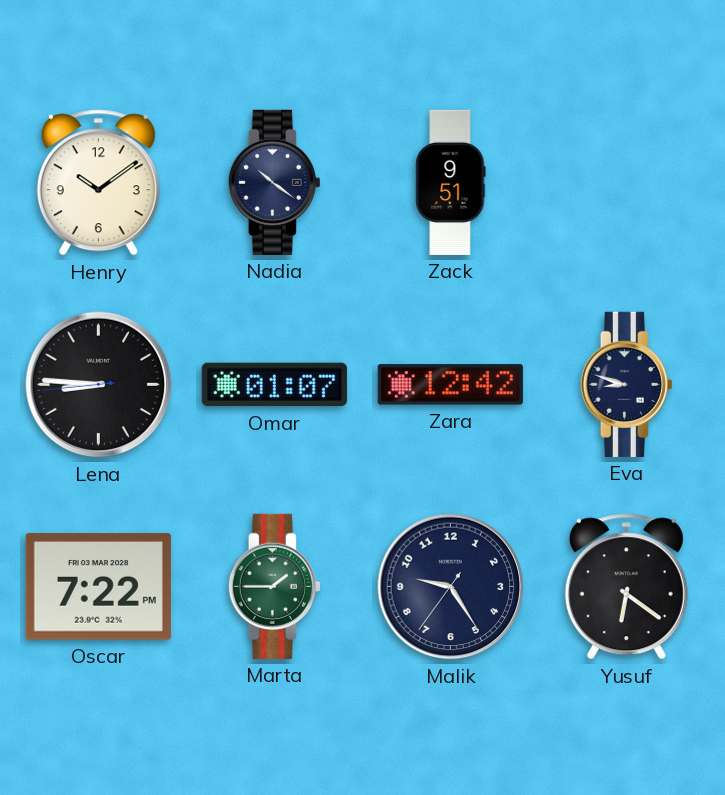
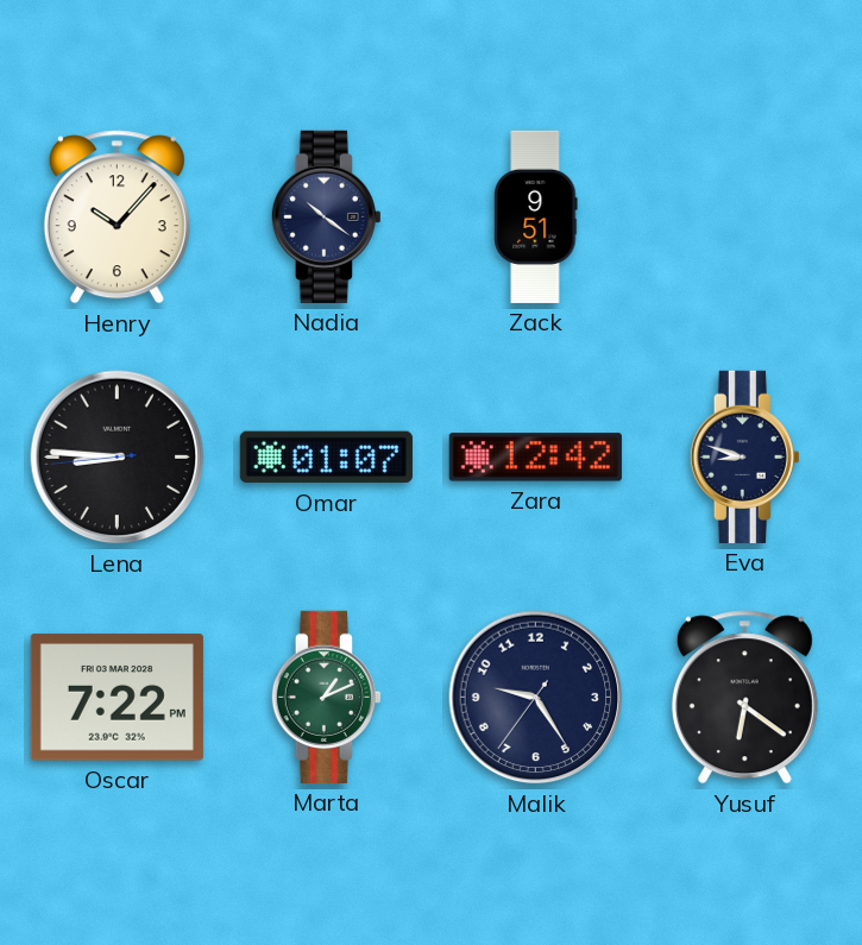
Henry: 10:09 -> 10:07
Marta: 1:45 -> 1:11
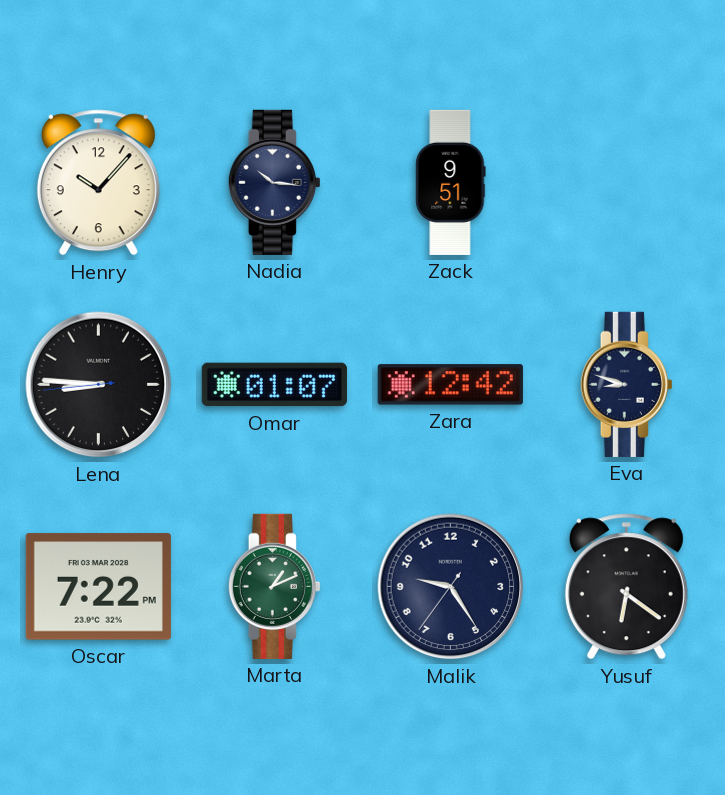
Nadia: 10:21 -> 10:16
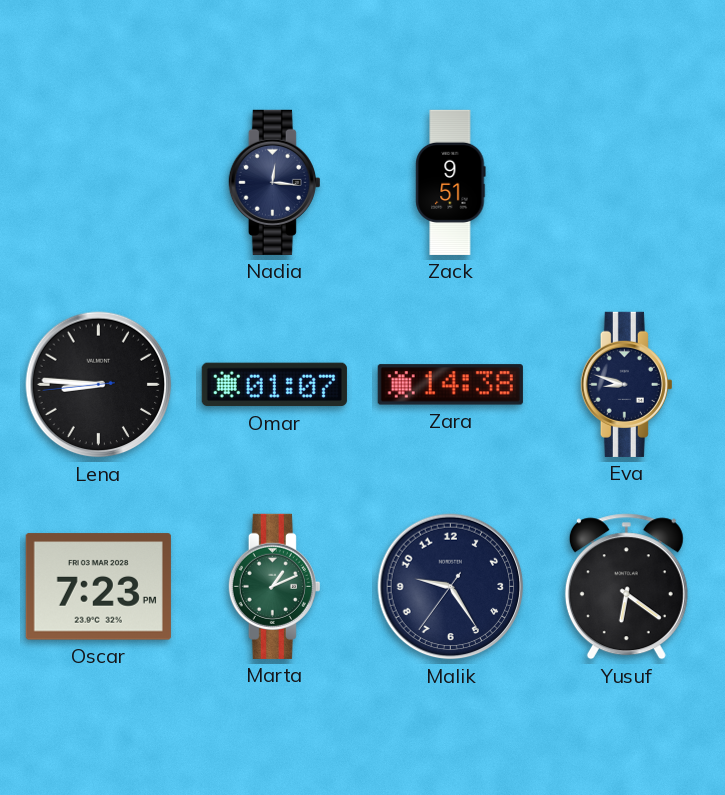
Henry: 10:07 -> none
Nadia: 10:16 -> 12:16
Zara: 12:42 -> 14:38
Oscar: 7:22 -> 7:23
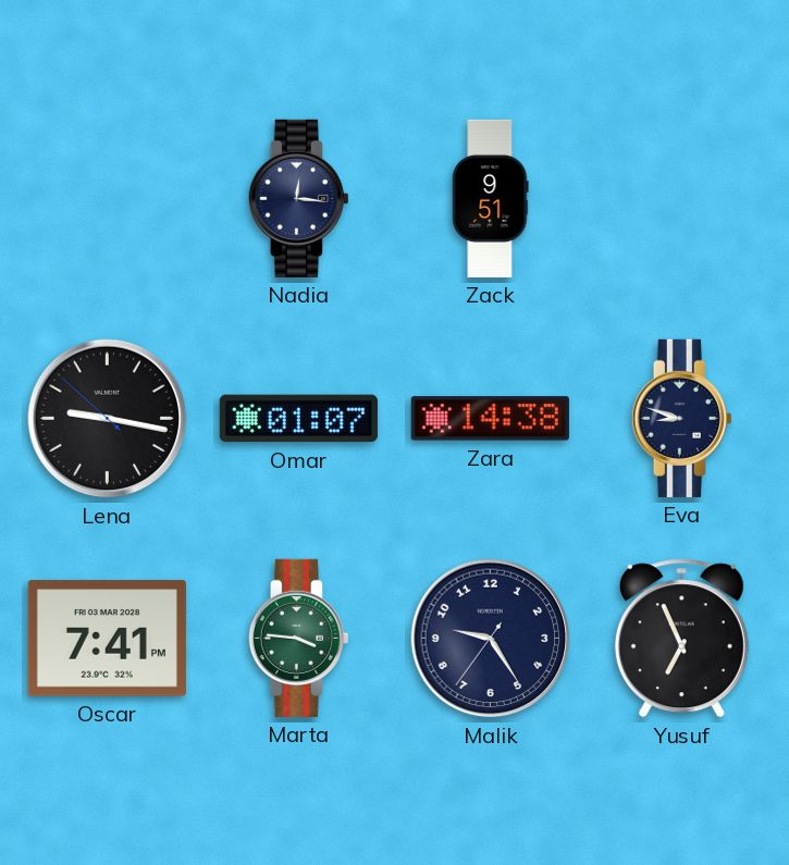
Lena: 8:45 -> 9:16
Oscar: 7:23 -> 7:41
Marta: 1:11 -> 3:46
Yusuf: 6:21 -> 6:56
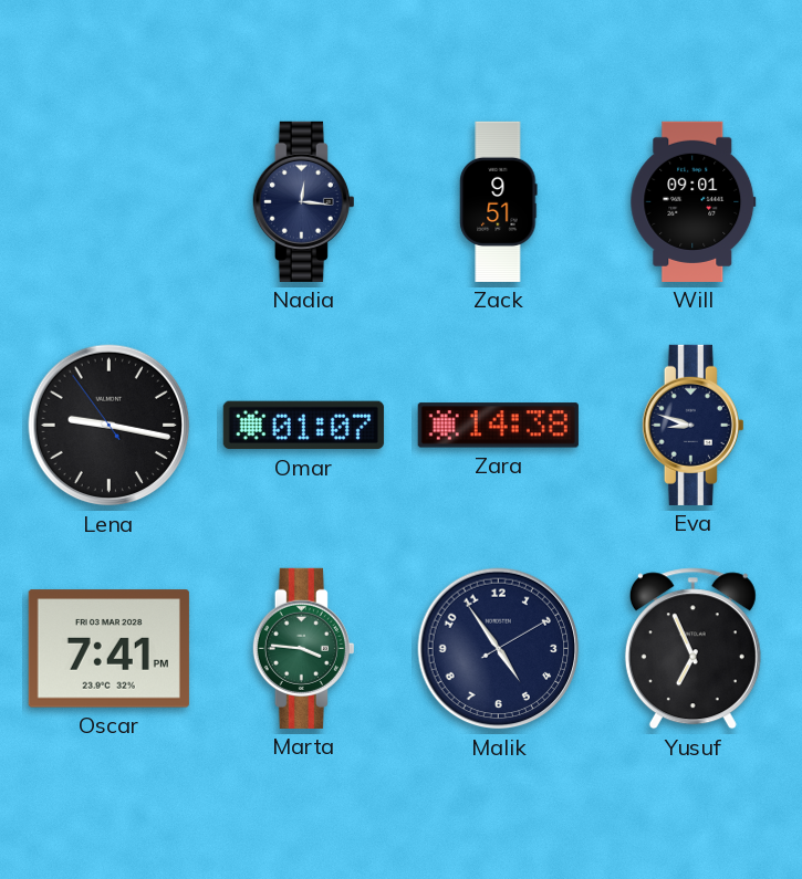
Will: none -> 09:01
Lena: 9:16:52 -> 9:16:54
Malik: 9:24 -> 4:54
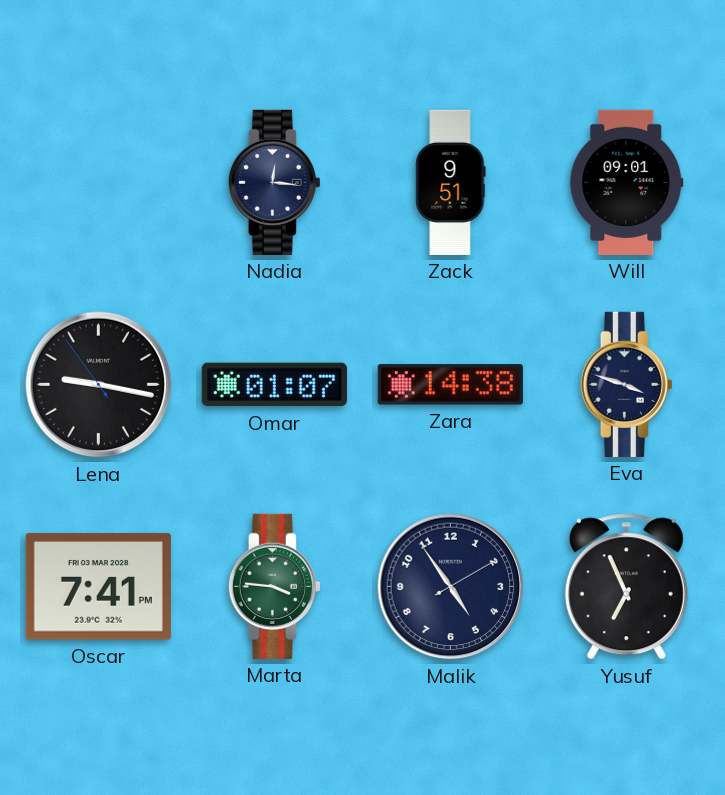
Eva: 8:48 -> 3:48
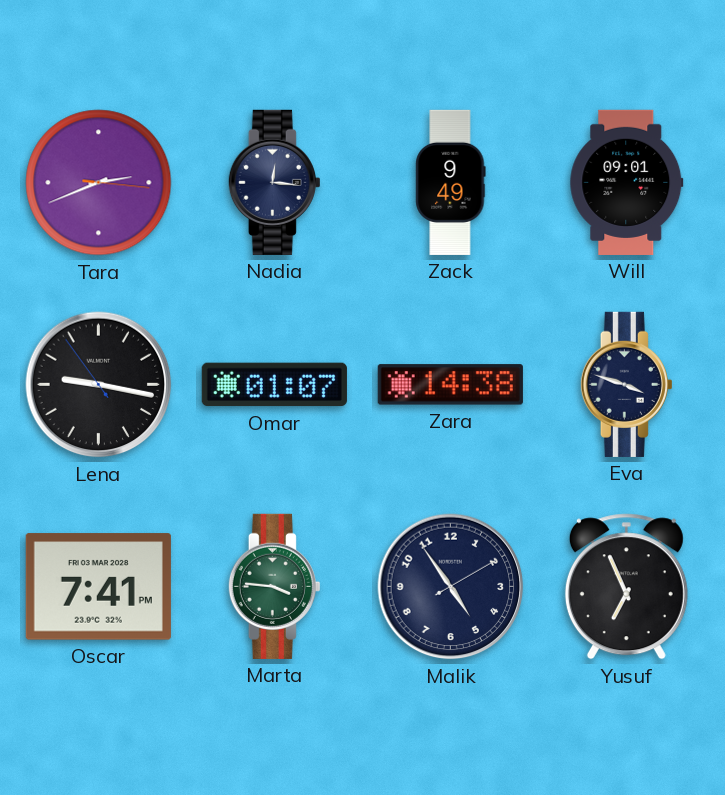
Tara: none -> 2:41
Zack: 9:51 -> 9:49
